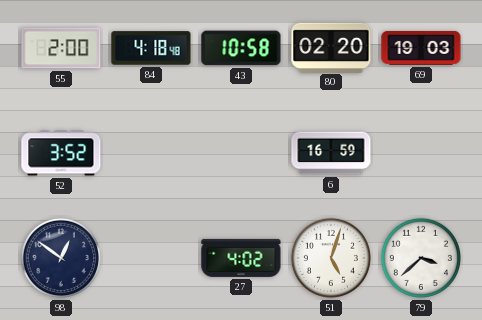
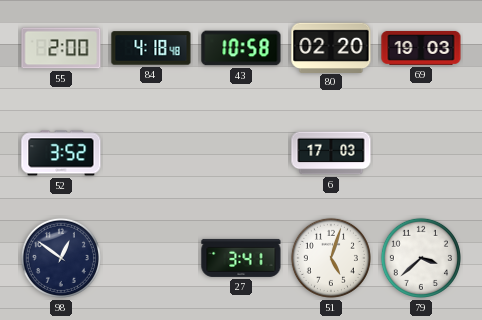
6: 16:59 -> 17:03
27: 4:02 -> 3:41
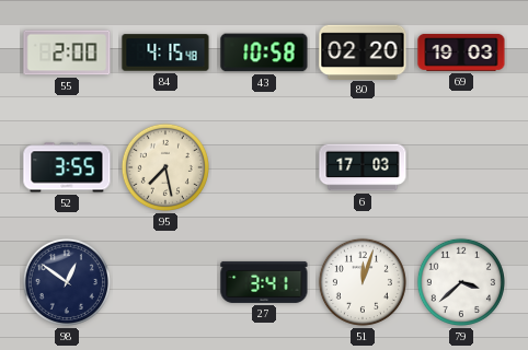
84: 4:18 -> 4:15
52: 3:52 -> 3:55
95: none -> 7:28
51: 5:03 -> 12:03
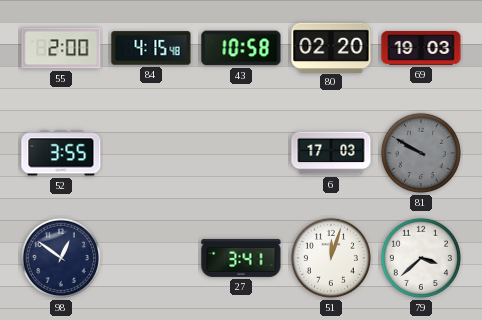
95: 7:28 -> none
81: none -> 9:50
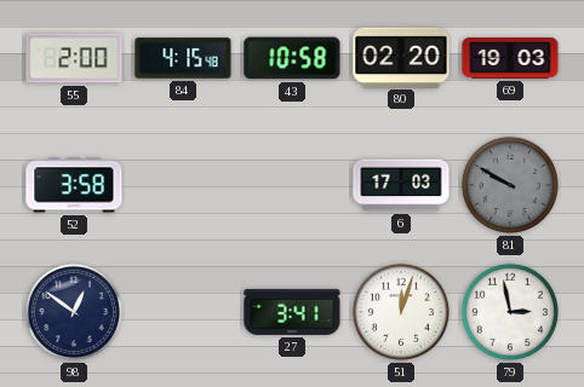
52: 3:55 -> 3:58
79: 3:38 -> 2:58
